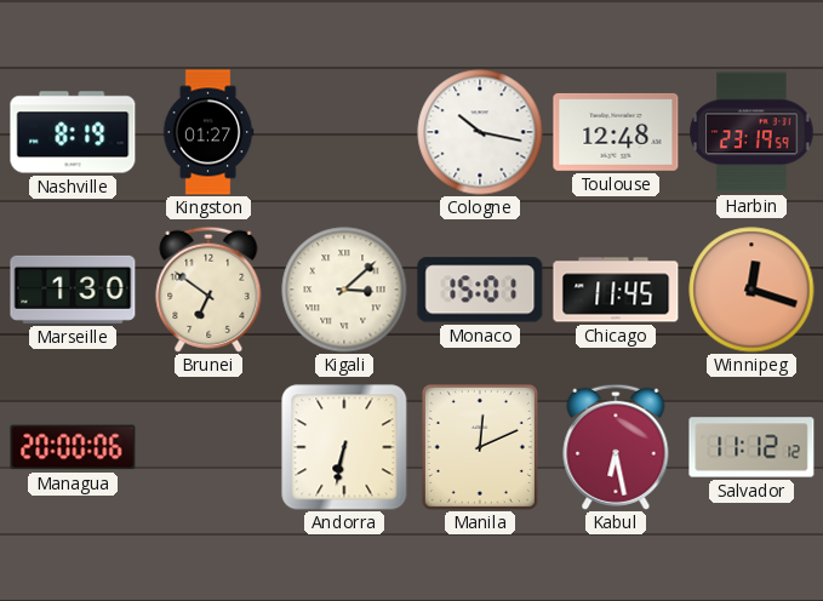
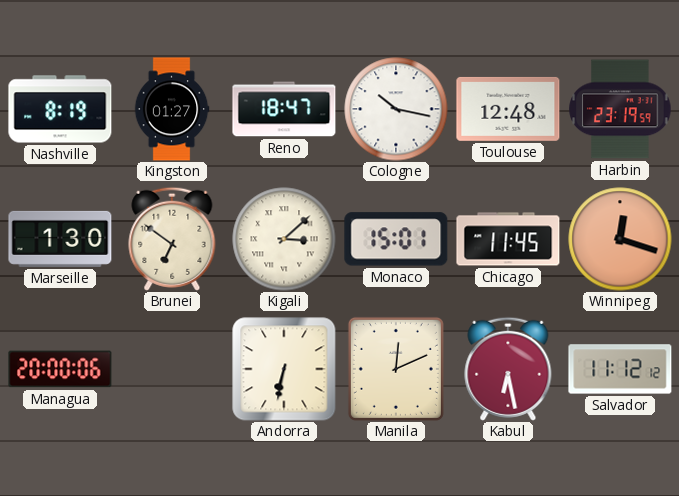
Reno: none -> 18:47
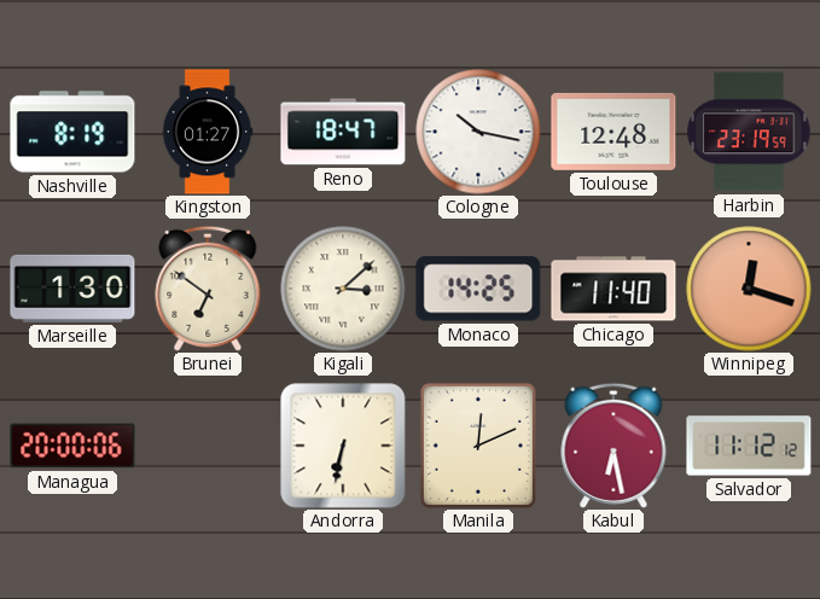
Monaco: 15:01 -> 14:25
Chicago: 11:45 -> 11:40
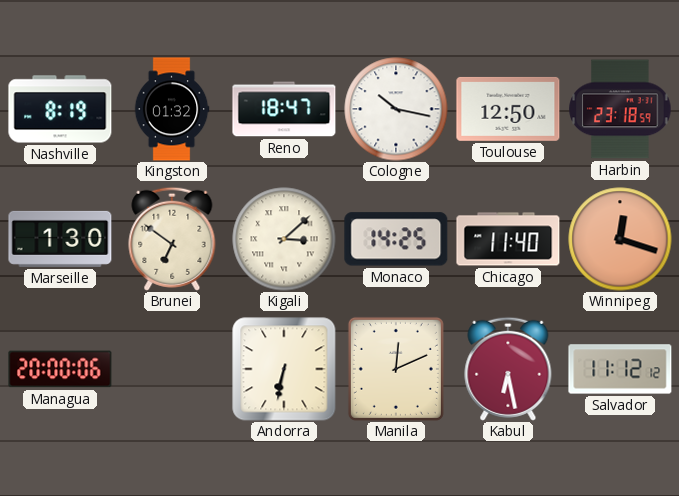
Kingston: 01:27 -> 01:32
Toulouse: 12:48 -> 12:50
Harbin: 23:19 -> 23:18
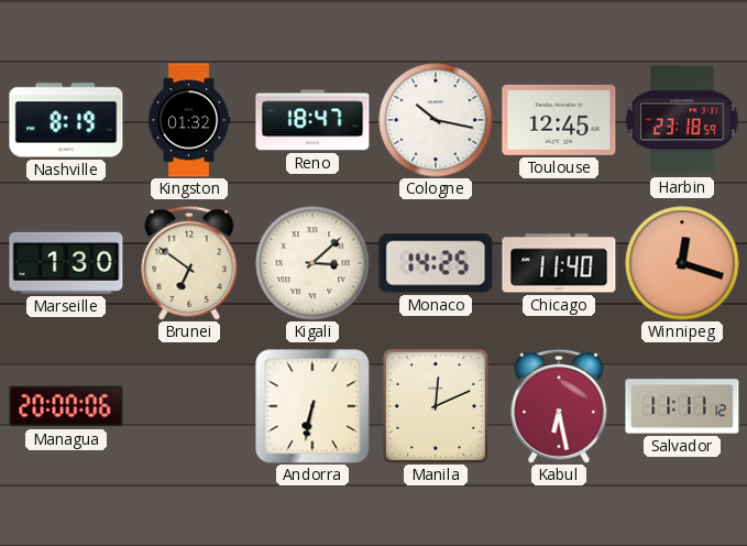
Toulouse: 12:50 -> 12:45
Salvador: 11:12 -> 11:11
